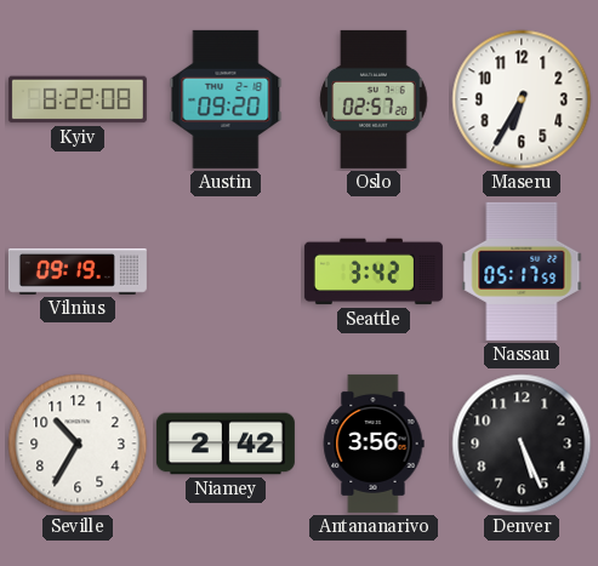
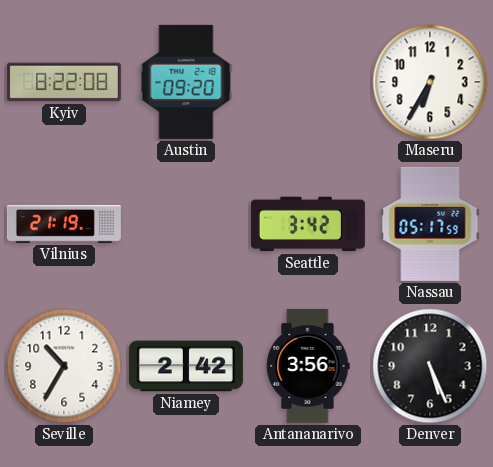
Oslo: 02:57 -> none
Vilnius: 09:19 -> 21:19
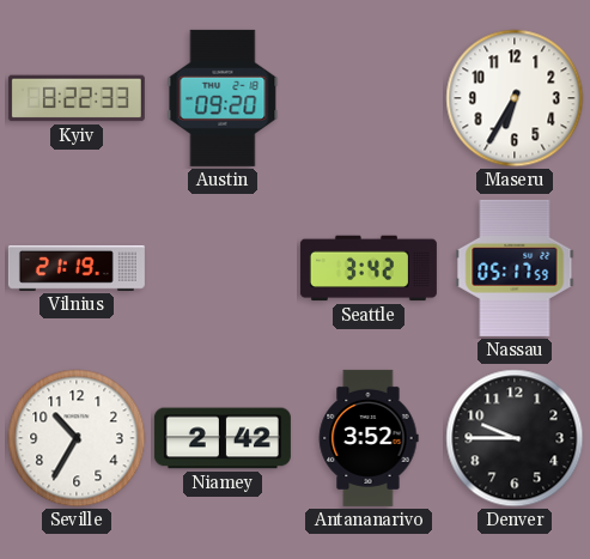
Kyiv: 8:22:08 -> 8:22:33
Antananarivo: 3:56 -> 3:52
Denver: 5:26 -> 9:45
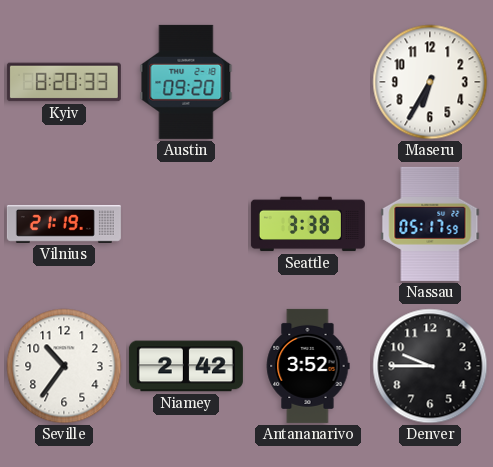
Kyiv: 8:22 -> 8:20
Seattle: 3:42 -> 3:38
Seville: 10:35 -> 10:36
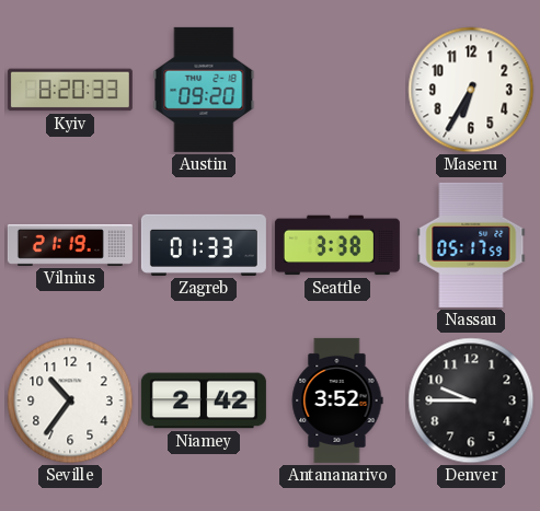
Zagreb: none -> 01:33
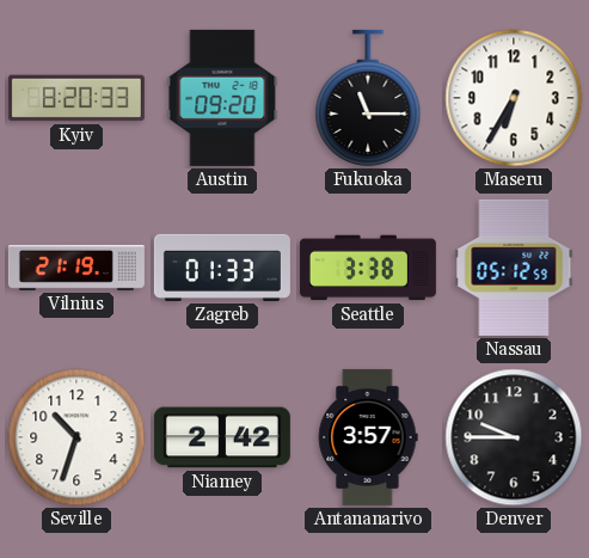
Fukuoka: none -> 11:15
Nassau: 05:17 -> 05:12
Seville: 10:36 -> 10:33
Antananarivo: 3:52 -> 3:57
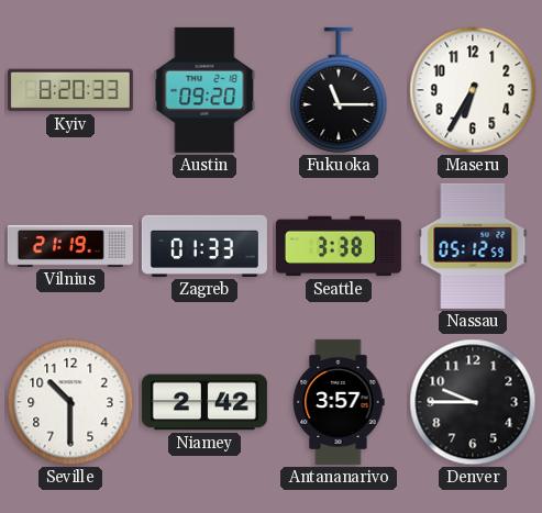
Seville: 10:33 -> 10:30
